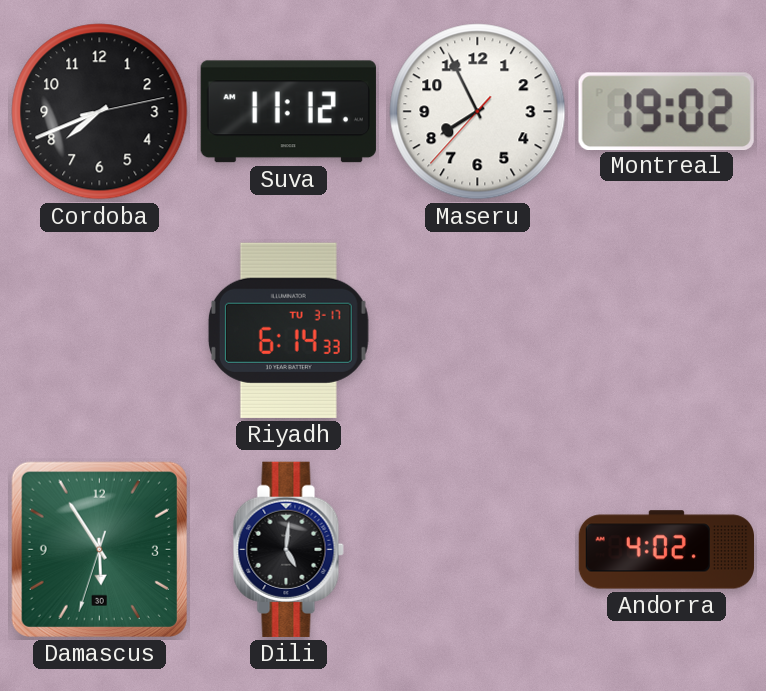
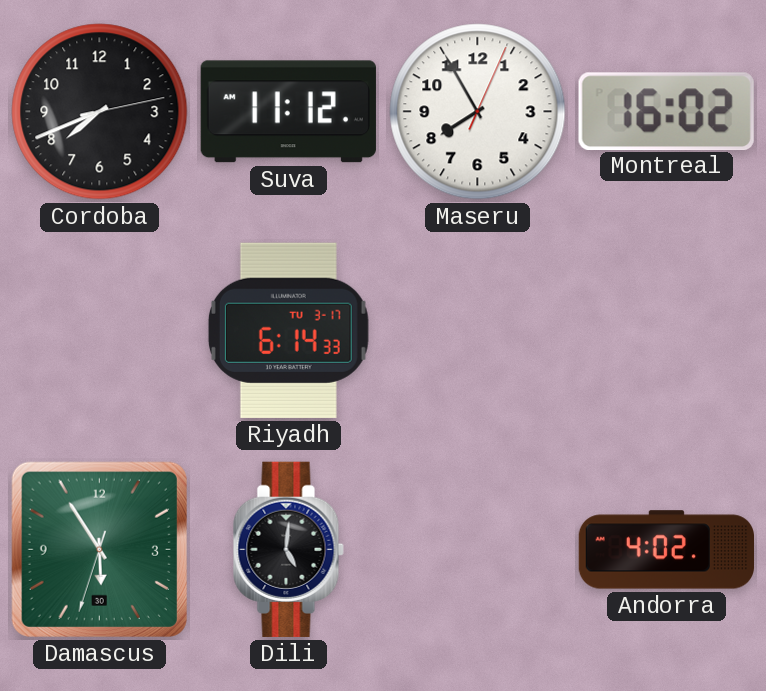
Maseru: 7:55:37 -> 7:55:04
Montreal: 19:02 -> 16:02
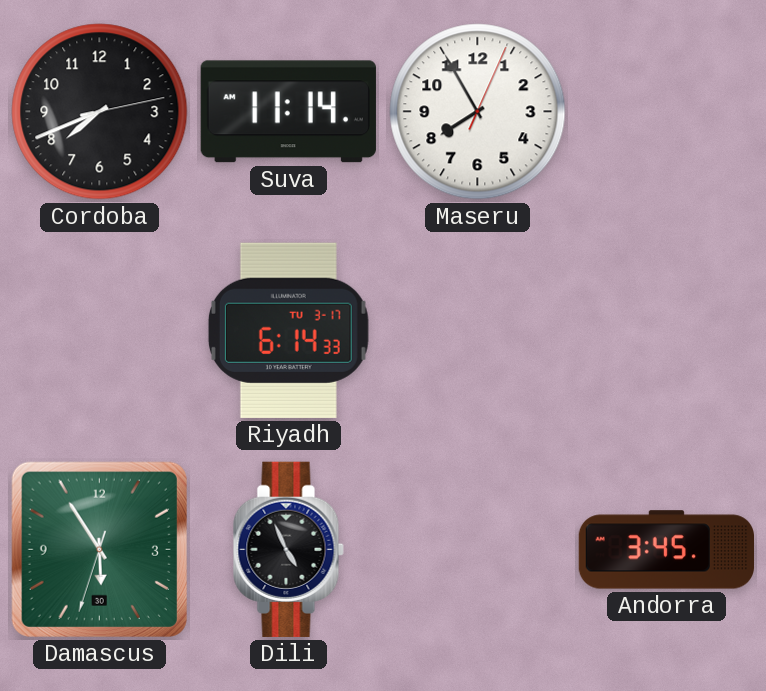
Suva: 11:12 -> 11:14
Montreal: 16:02 -> none
Dili: 5:01 -> 4:56
Andorra: 4:02 -> 3:45
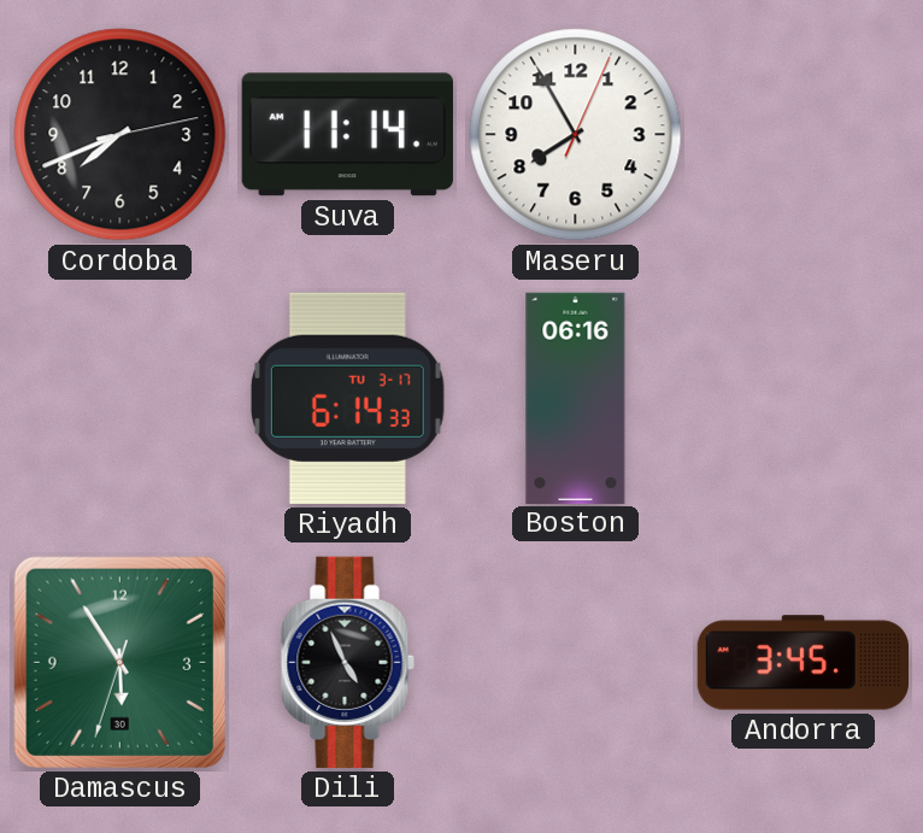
Boston: none -> 06:16
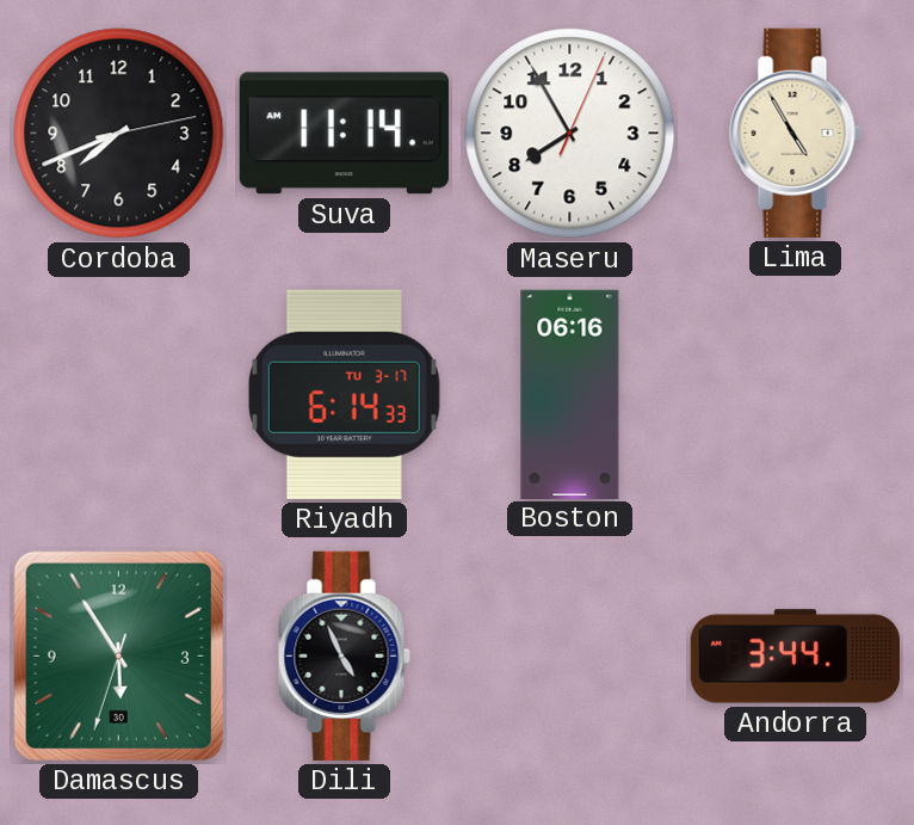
Lima: none -> 4:55
Andorra: 3:45 -> 3:44
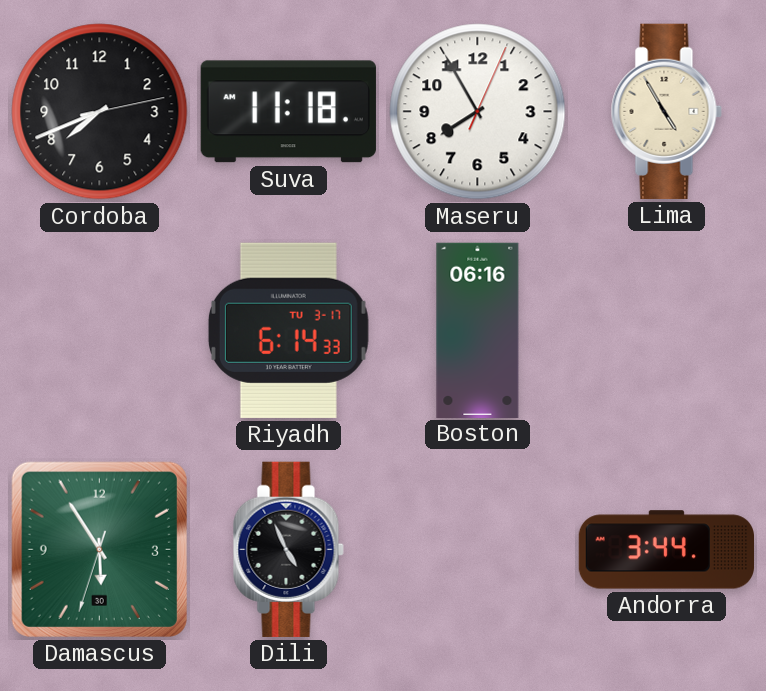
Suva: 11:14 -> 11:18
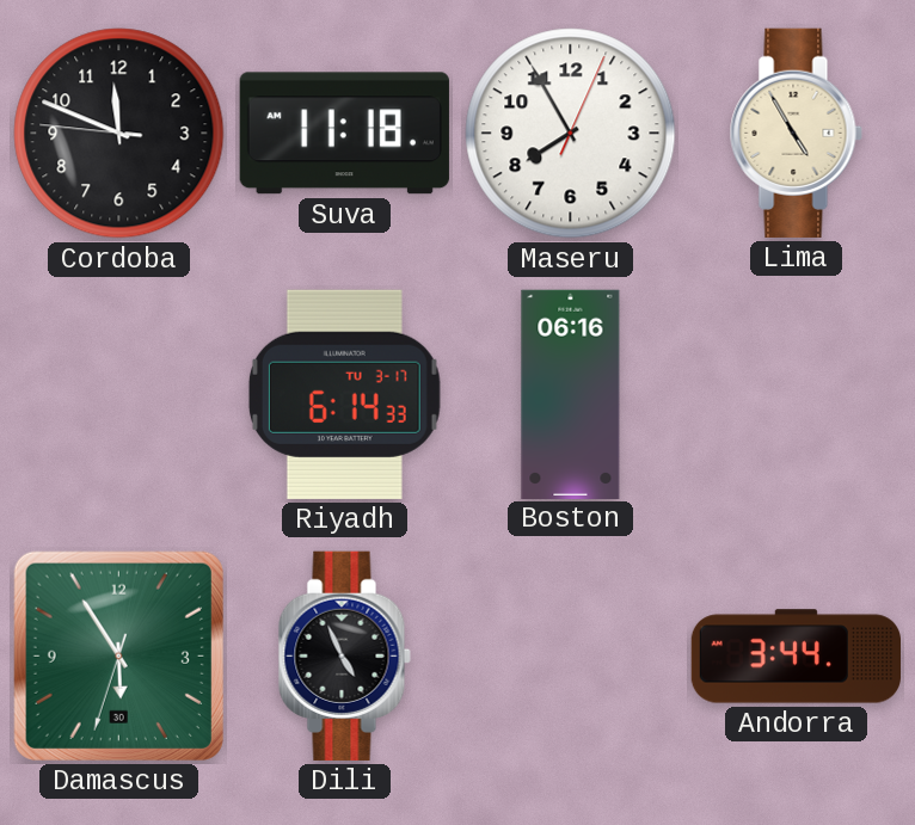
Cordoba: 7:41 -> 11:48
